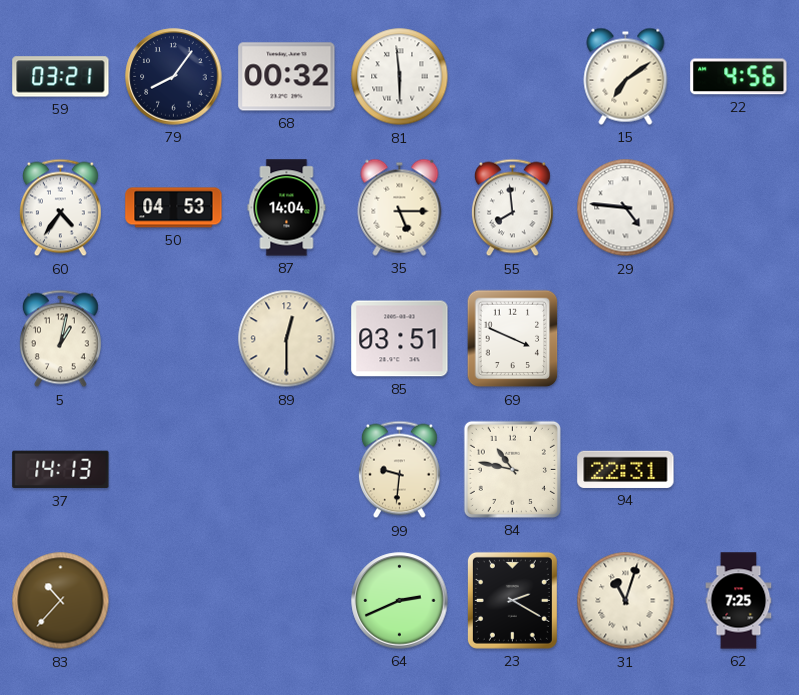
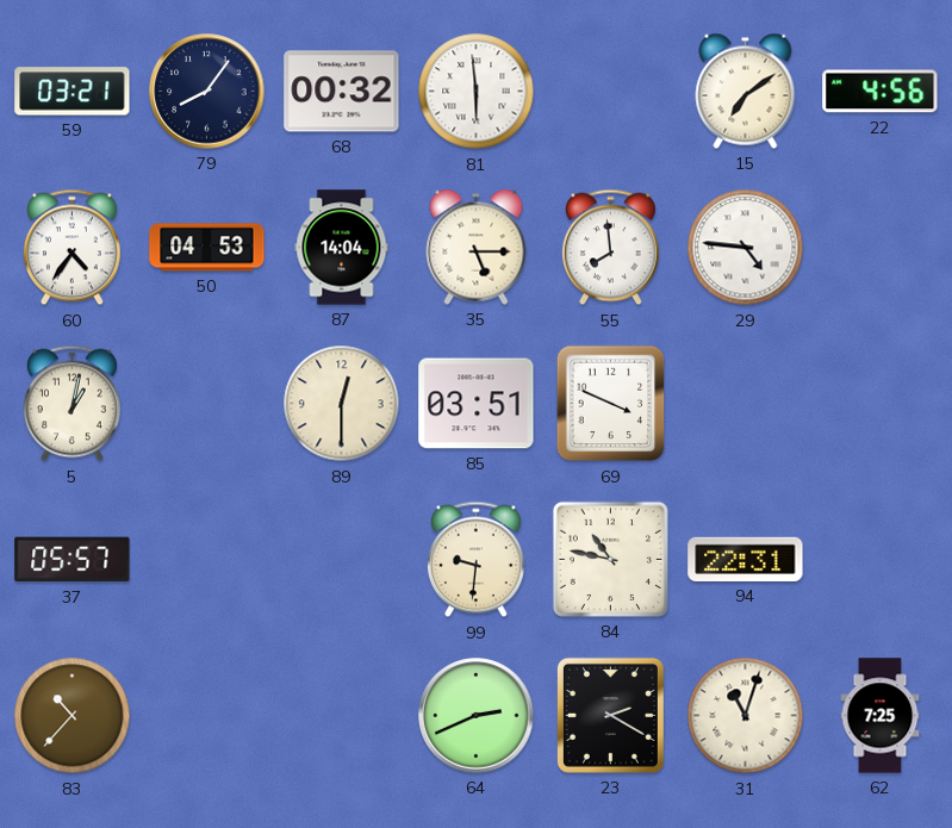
37: 14:13 -> 05:57
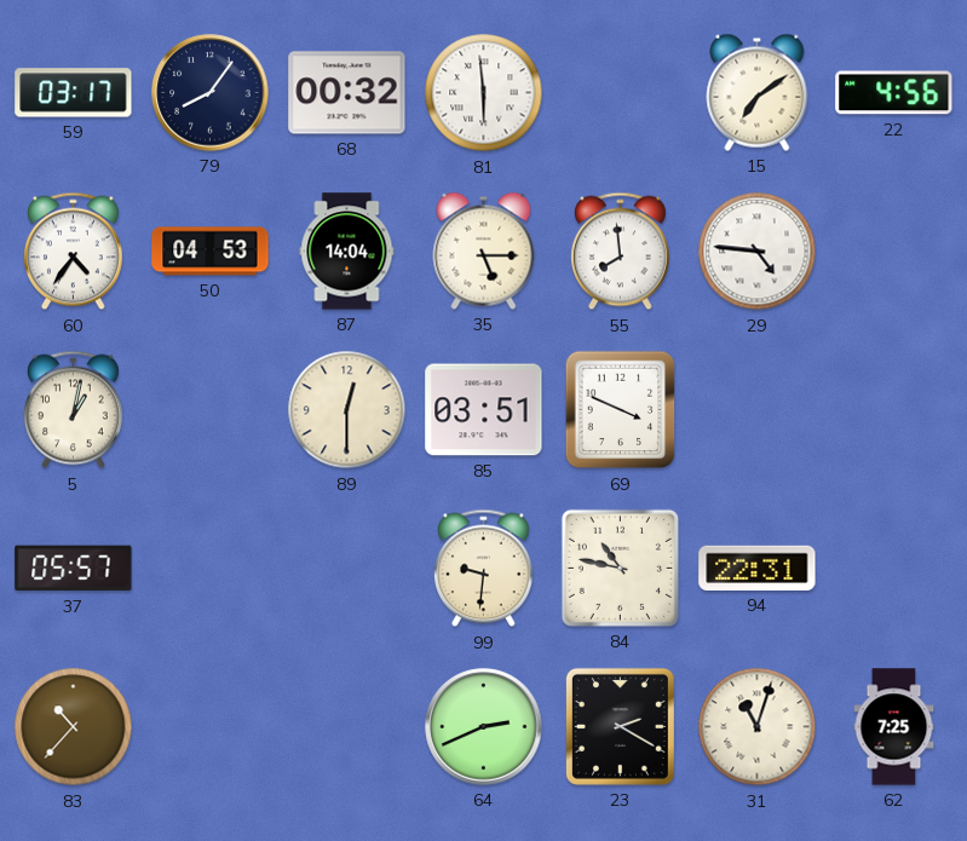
59: 03:21 -> 03:17
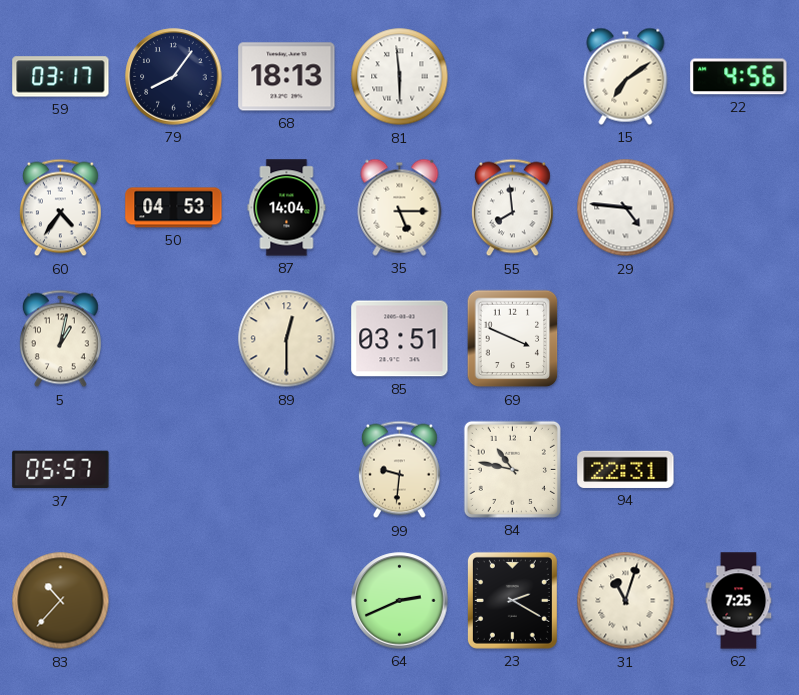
68: 00:32 -> 18:13
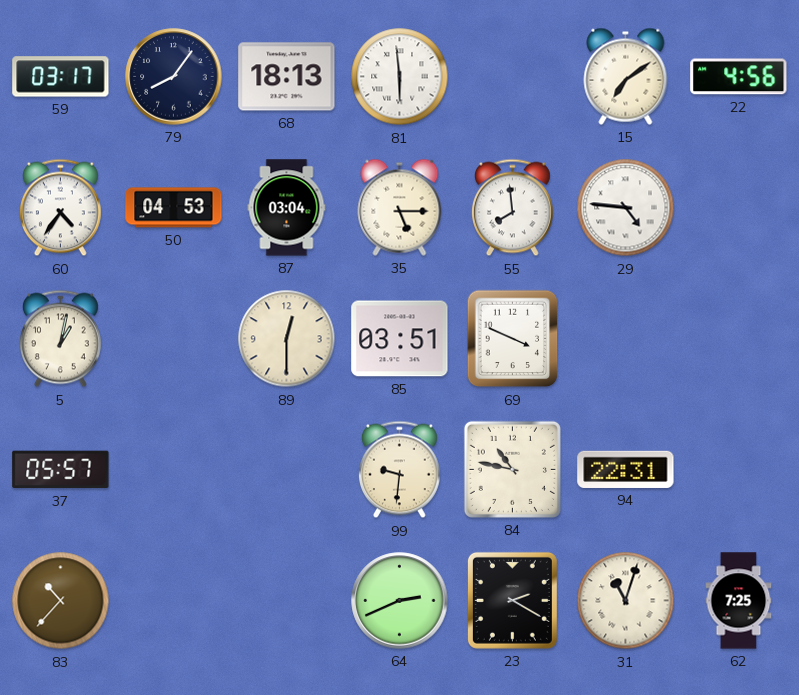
87: 14:04 -> 03:04
